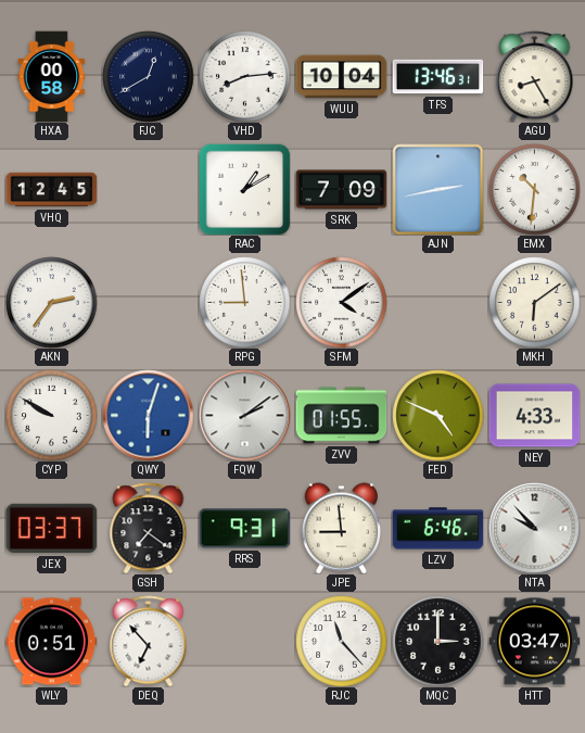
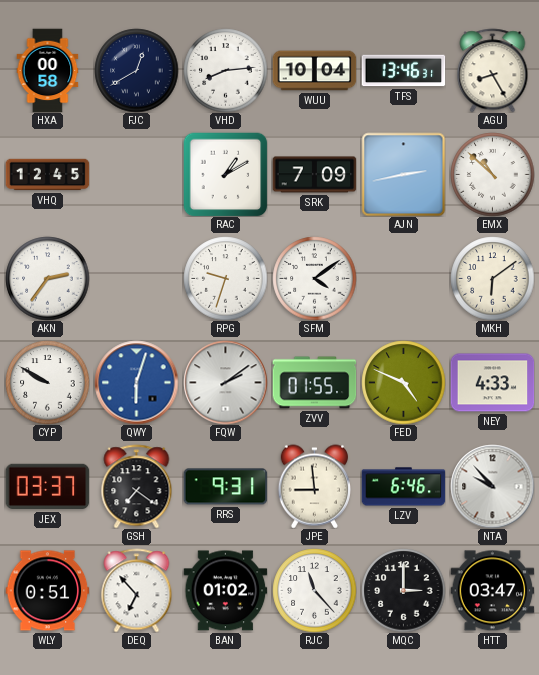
EMX: 10:31 -> 10:52
RPG: 8:59 -> 9:33
BAN: none -> 01:02
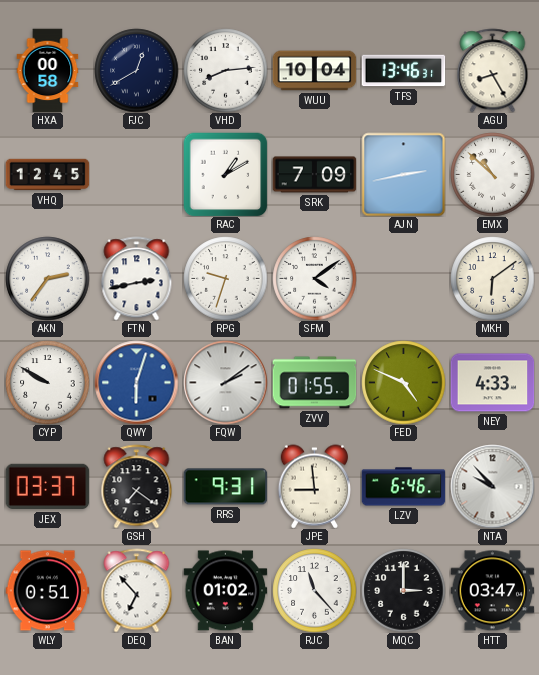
FTN: none -> 2:43
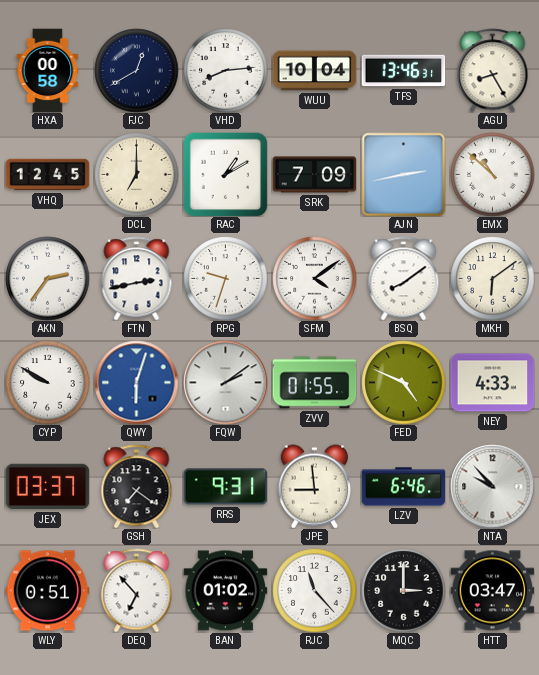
DCL: none -> 7:00
BSQ: none -> 8:09
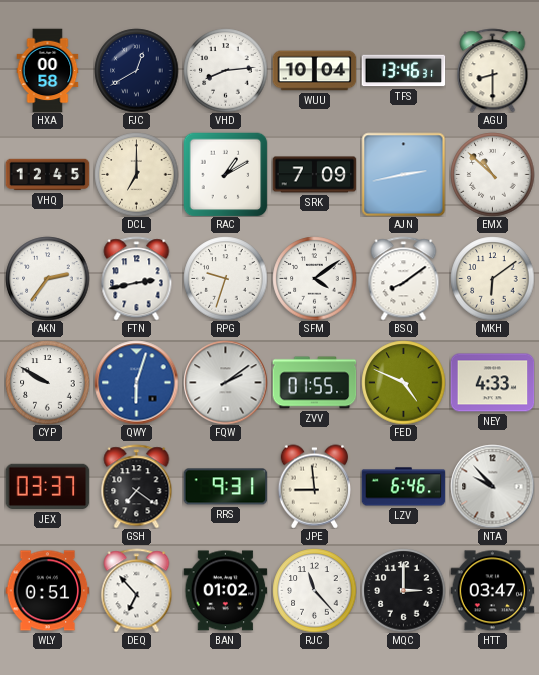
AGU: 8:25 -> 8:30
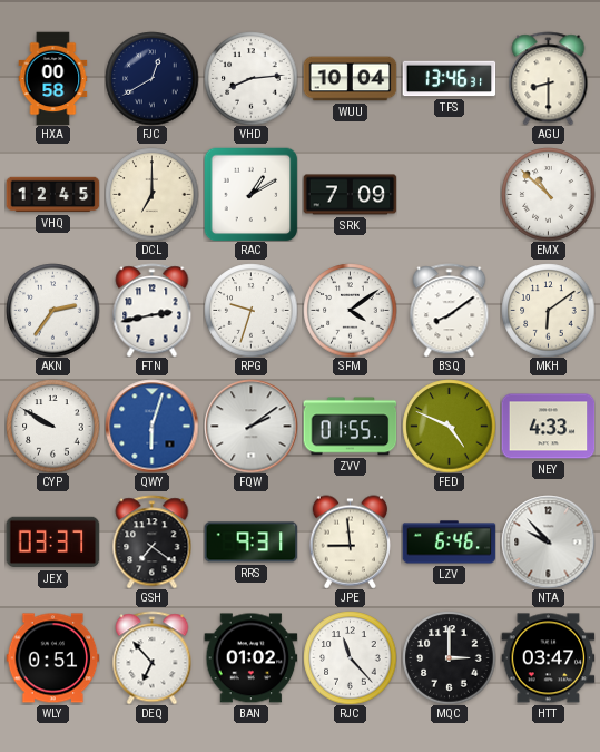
AJN: 2:43 -> none
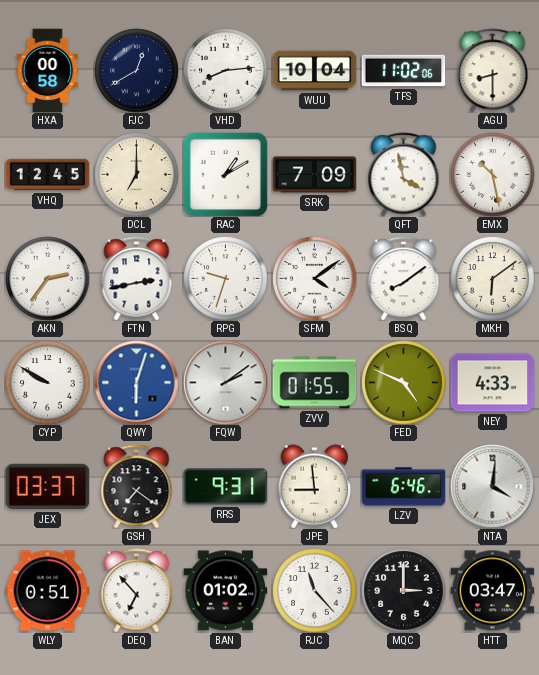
TFS: 13:46 -> 11:02
QFT: none -> 3:58
EMX: 10:52 -> 10:28
NTA: 9:53 -> 4:01
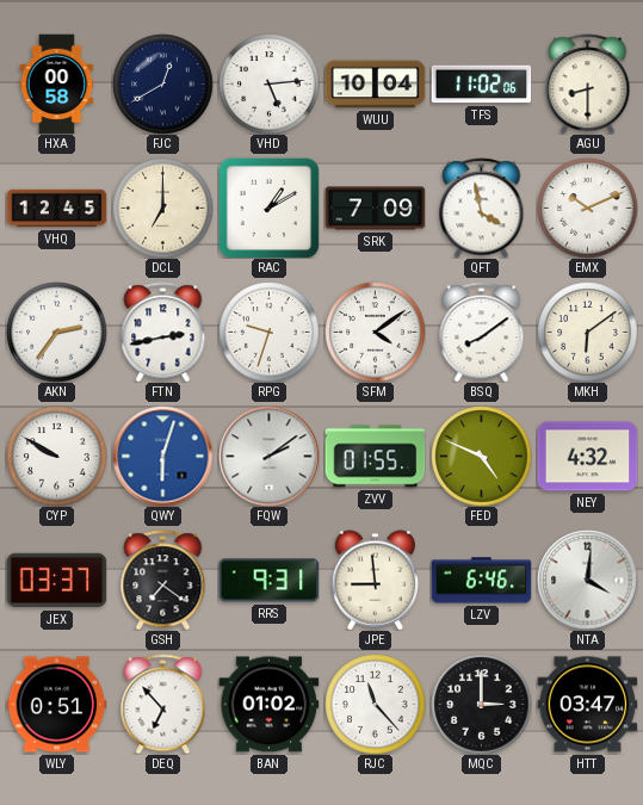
VHD: 8:14 -> 5:14
EMX: 10:28 -> 10:11
NEY: 4:33 -> 4:32
